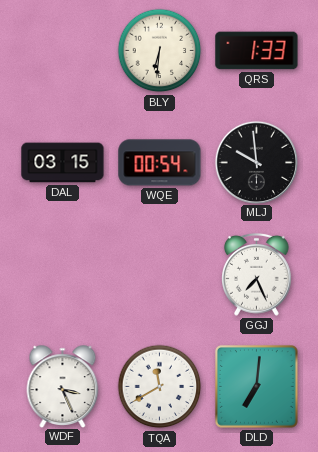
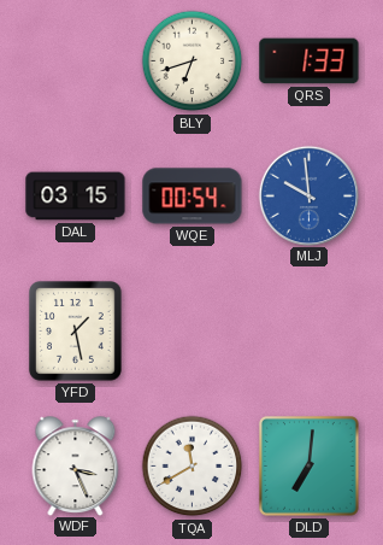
BLY: 6:31 -> 6:42
MLJ dial: black -> blue
YFD: none -> 1:28
GGJ: 7:26 -> none
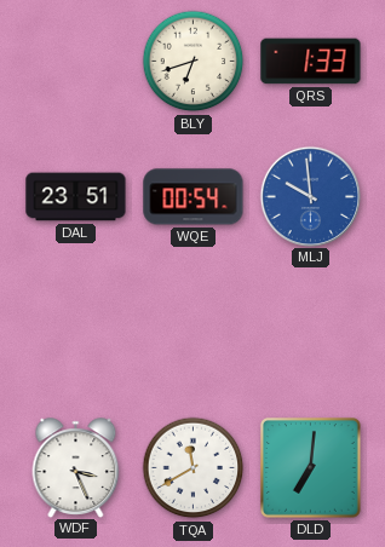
DAL: 03:15 -> 23:51
YFD: 1:28 -> none
